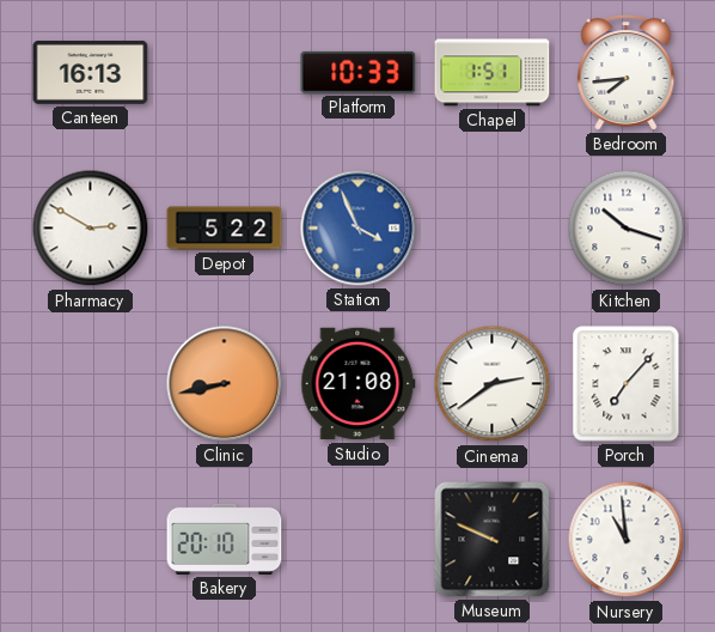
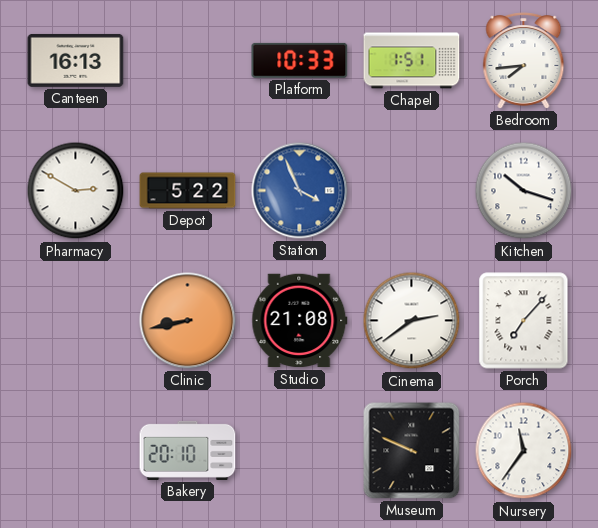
Nursery: 10:59 -> 11:36
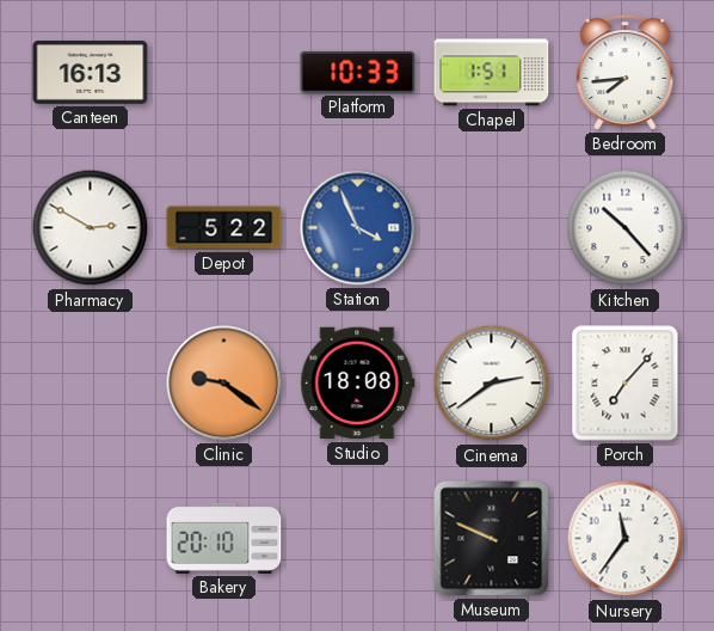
Kitchen: 10:18 -> 10:23
Clinic: 8:43 -> 9:21
Studio: 21:08 -> 18:08
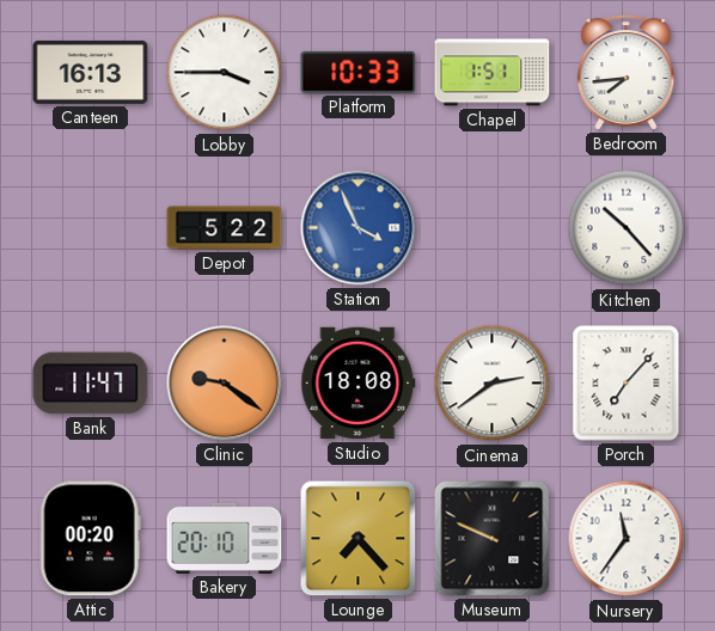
Lobby: none -> 3:45
Pharmacy: 2:50 -> none
Bank: none -> 11:47
Attic: none -> 00:20
Lounge: none -> 7:23
